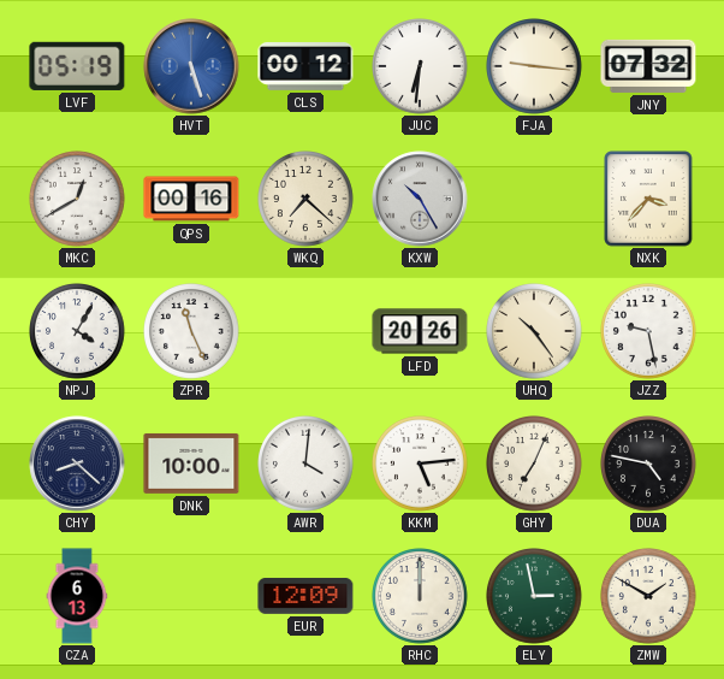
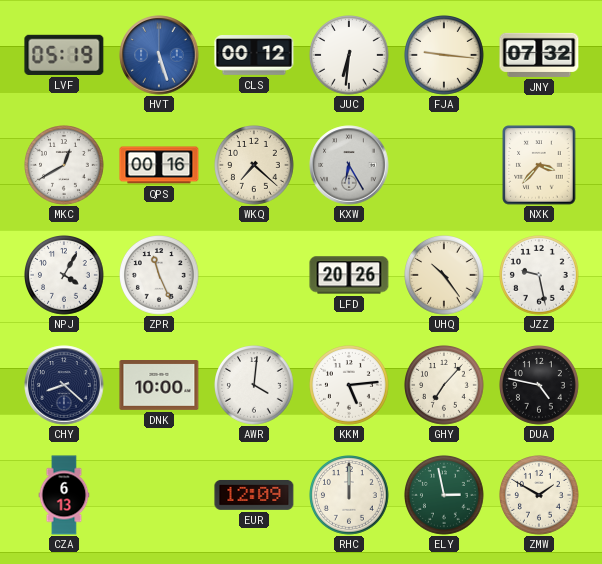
KXW: 10:25 -> 6:25
GHY: 7:04 -> 7:07
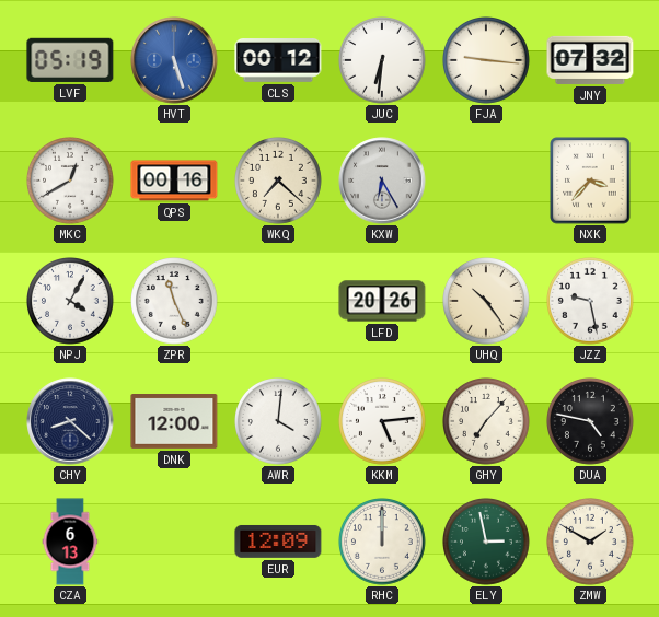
DNK: 10:00 -> 12:00
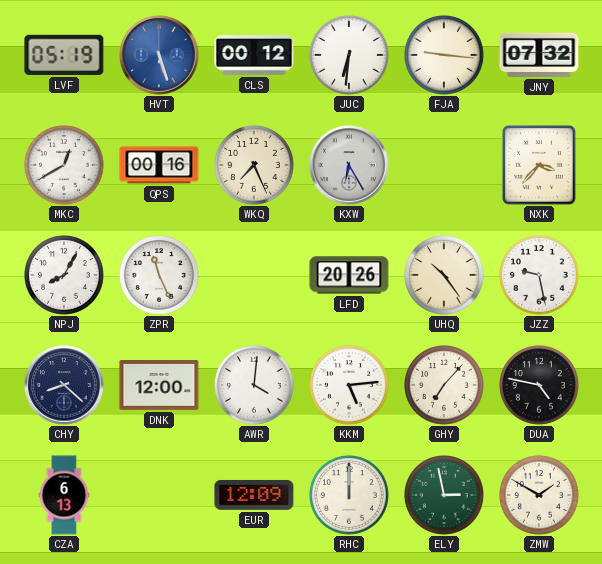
WKQ: 7:22 -> 7:26
NPJ: 4:05 -> 8:05
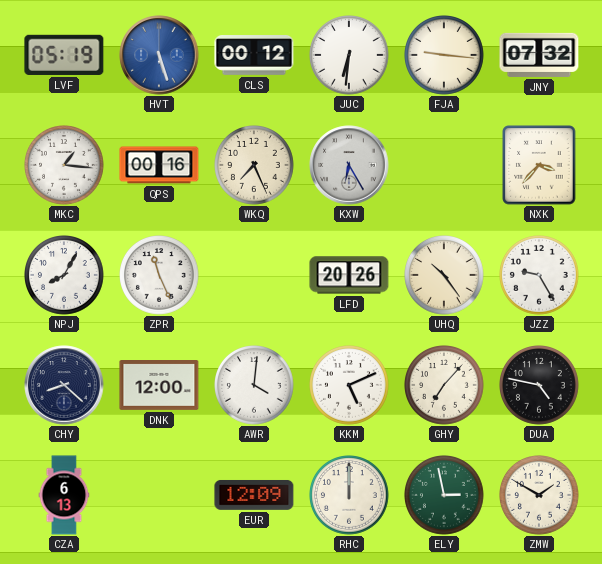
MKC: 12:40 -> 1:16
JZZ: 9:28 -> 9:25
KKM: 5:14 -> 5:11
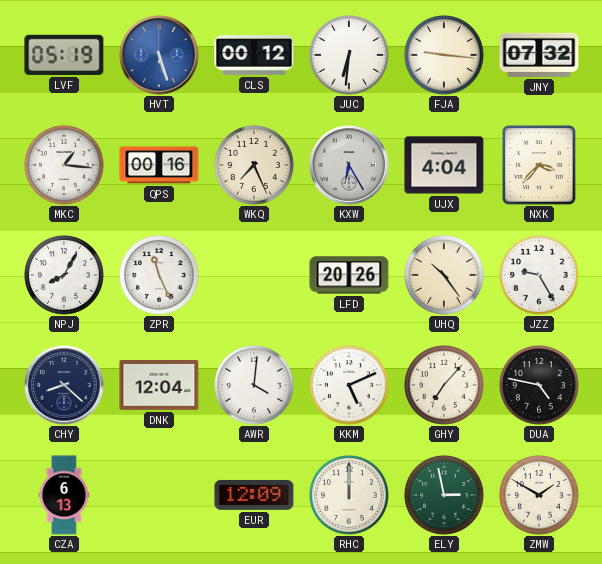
UJX: none -> 4:04
DNK: 12:00 -> 12:04
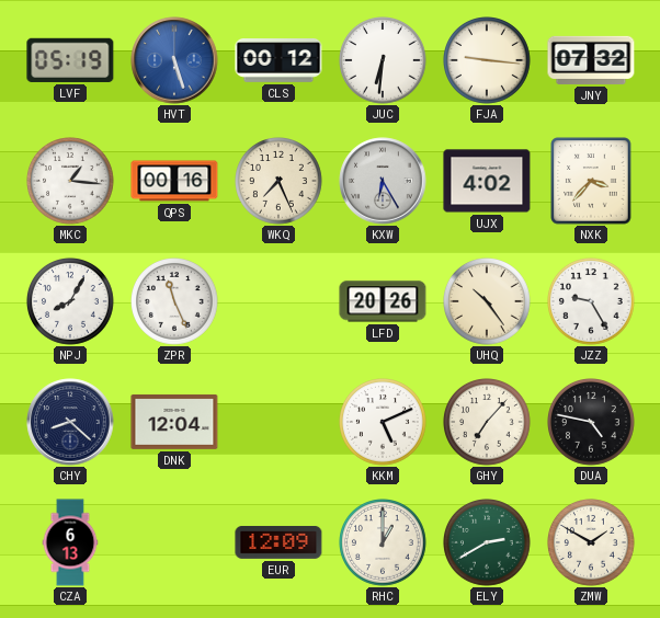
UJX: 4:04 -> 4:02
AWR: 4:01 -> none
RHC: 12:00 -> 1:00
ELY: 2:58 -> 2:40
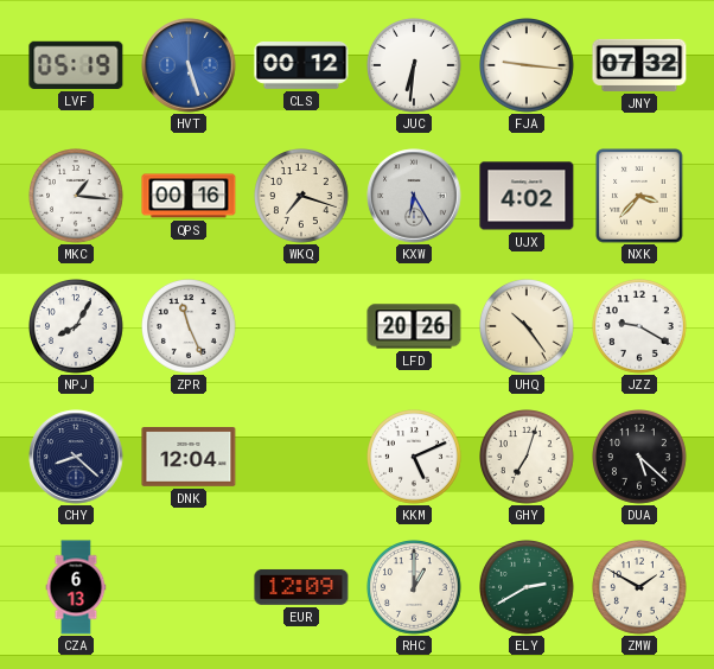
WKQ: 7:26 -> 7:18
JZZ: 9:25 -> 9:20
GHY: 7:07 -> 7:03
DUA: 4:47 -> 5:22
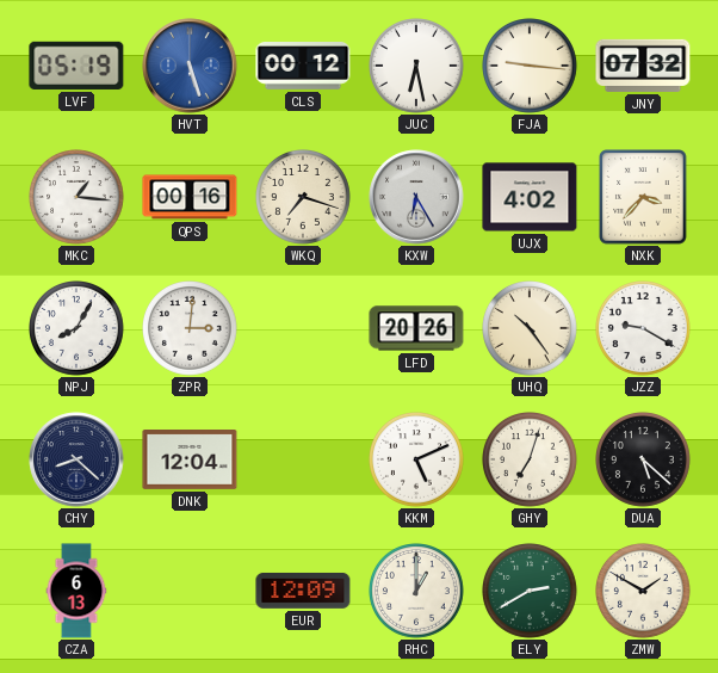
JUC: 6:31 -> 6:28
ZPR: 11:26 -> 3:01
